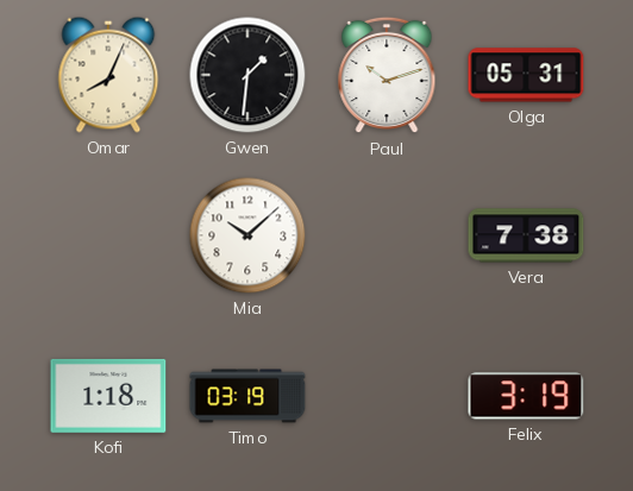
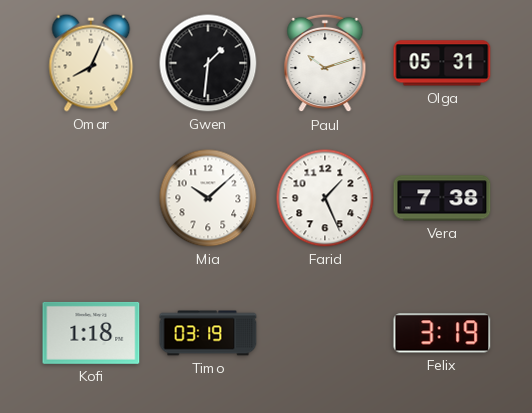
Farid: none -> 1:26
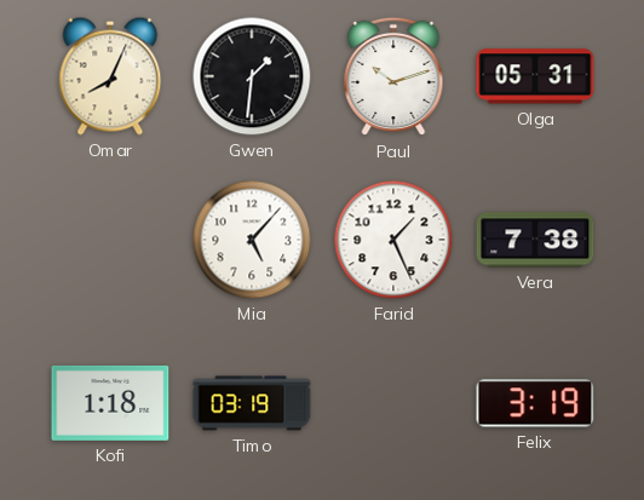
Mia: 10:08 -> 5:07
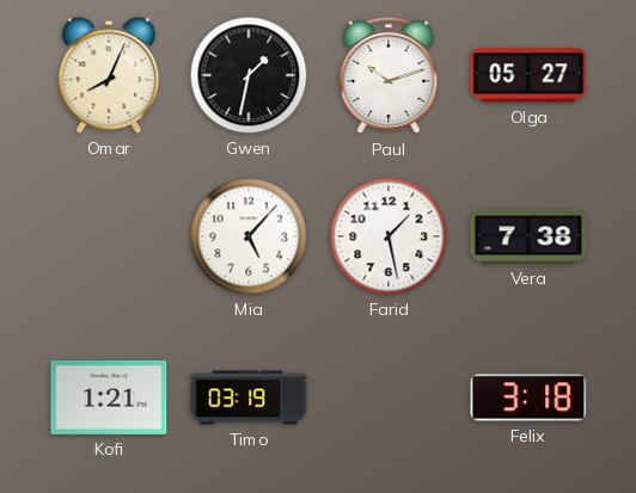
Gwen: 1:31 -> 1:32
Olga: 05:31 -> 05:27
Farid: 1:26 -> 1:28
Kofi: 1:18 -> 1:21
Felix: 3:19 -> 3:18
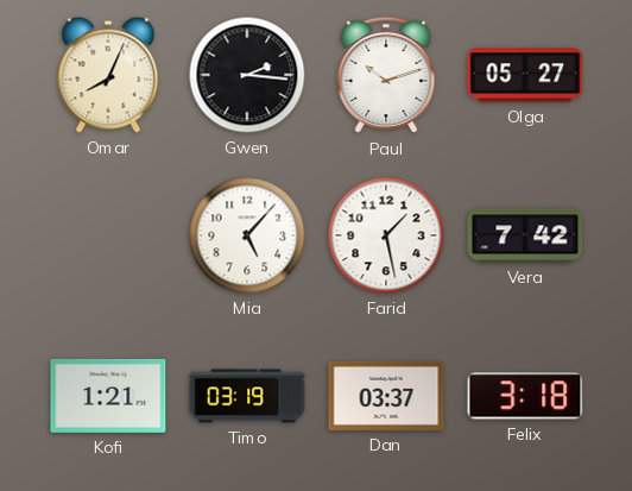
Gwen: 1:32 -> 2:16
Vera: 7:38 -> 7:42
Dan: none -> 03:37
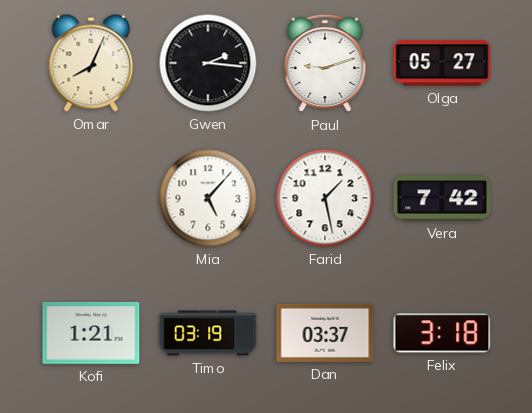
Paul: 10:12 -> 9:12
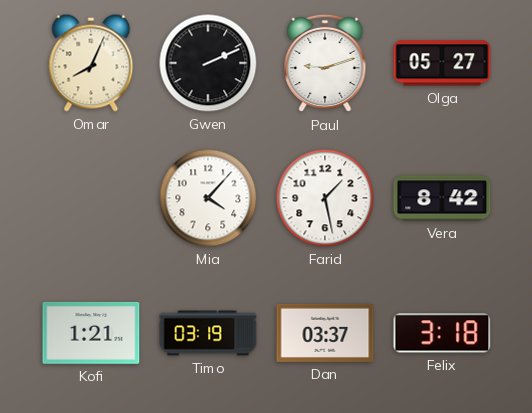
Gwen: 2:16 -> 2:11
Mia: 5:07 -> 4:07
Vera: 7:42 -> 8:42
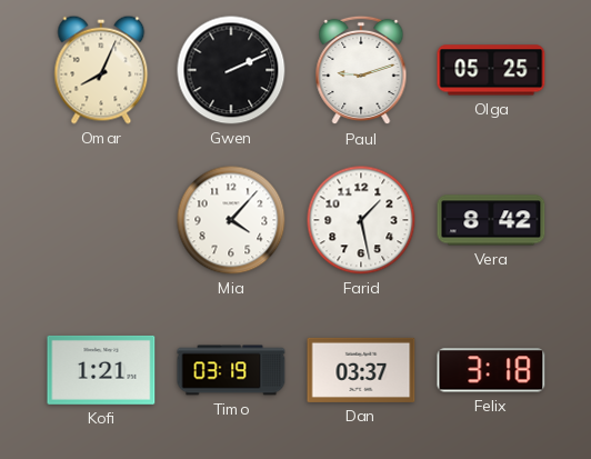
Olga: 05:27 -> 05:25
